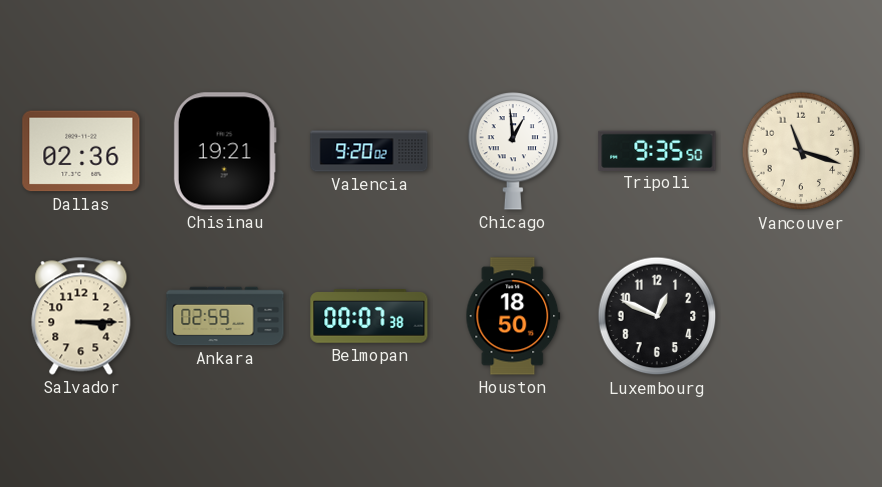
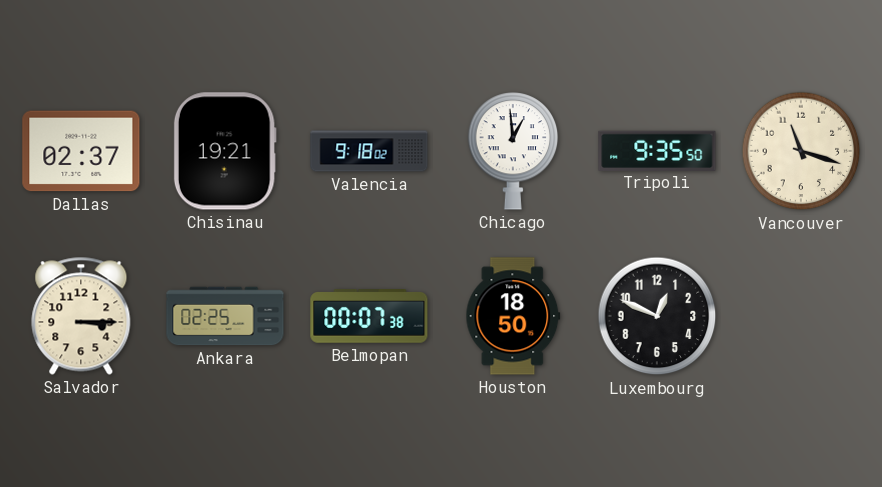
Dallas: 02:36 -> 02:37
Valencia: 9:20 -> 9:18
Ankara: 02:59 -> 02:25
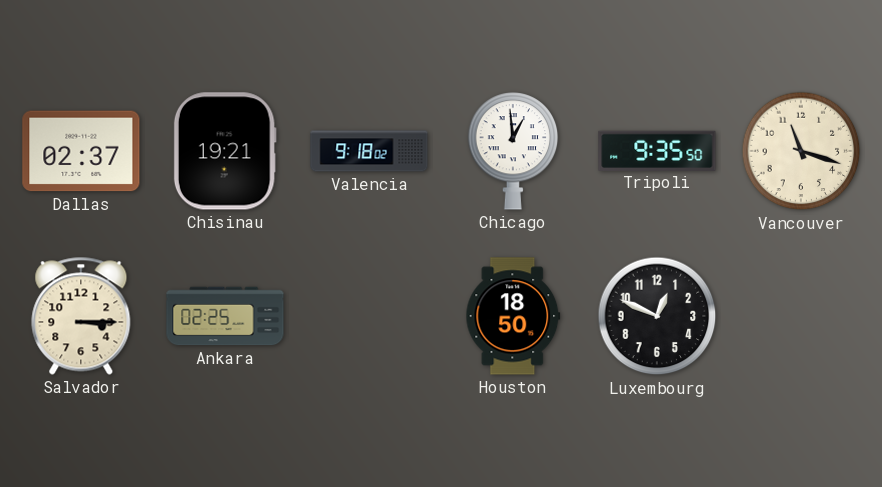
Belmopan: 00:07 -> none
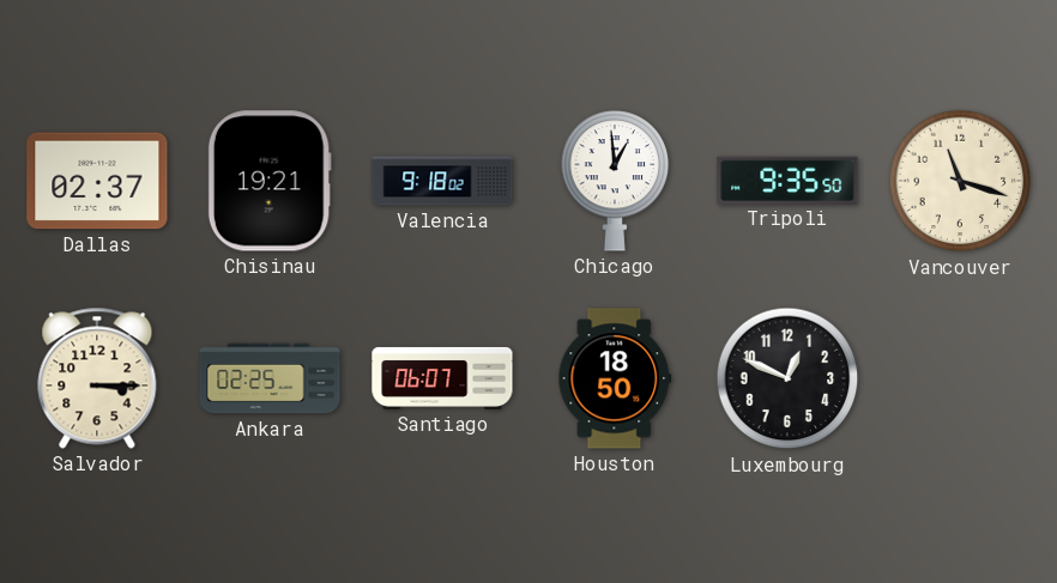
Santiago: none -> 06:07
